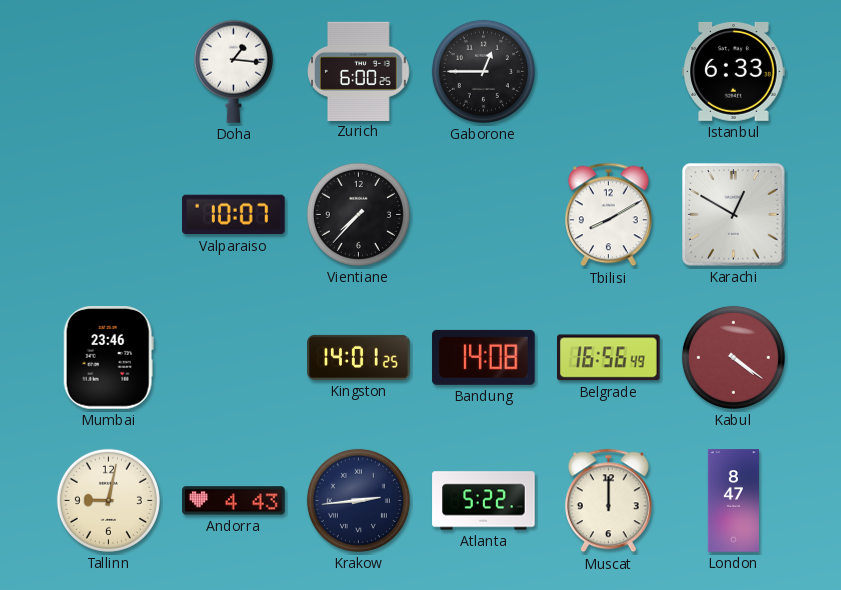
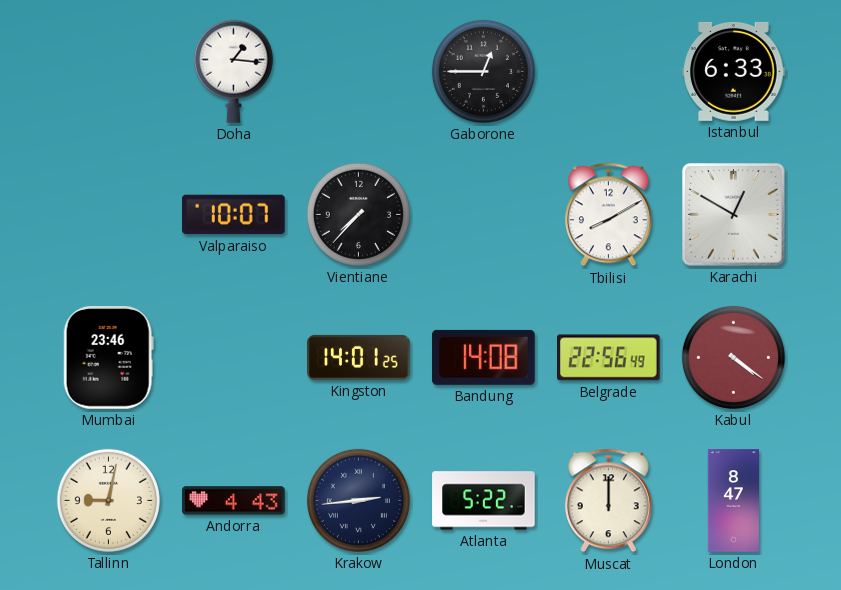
Zurich: 6:00 -> none
Belgrade: 16:56 -> 22:56
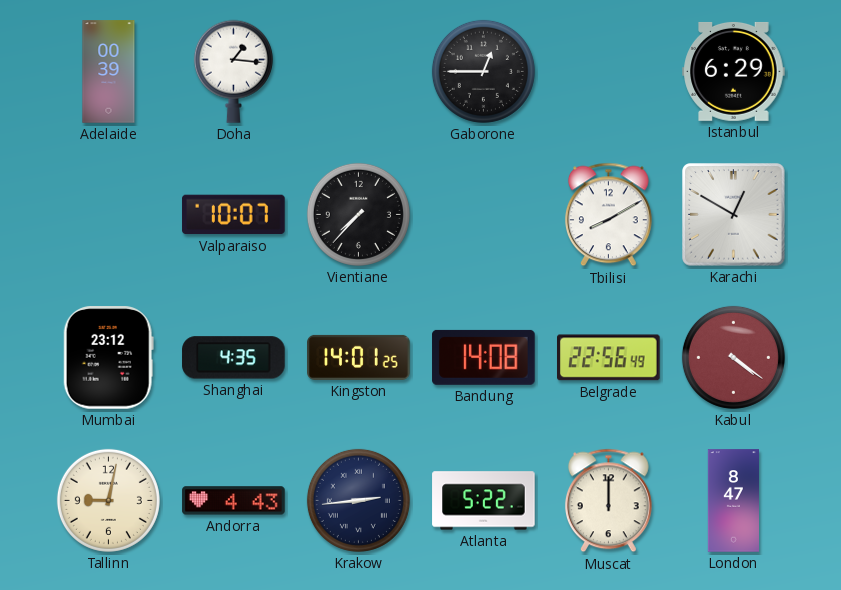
Adelaide: none -> 00:39
Istanbul: 6:33 -> 6:29
Mumbai: 23:46 -> 23:12
Shanghai: none -> 4:35
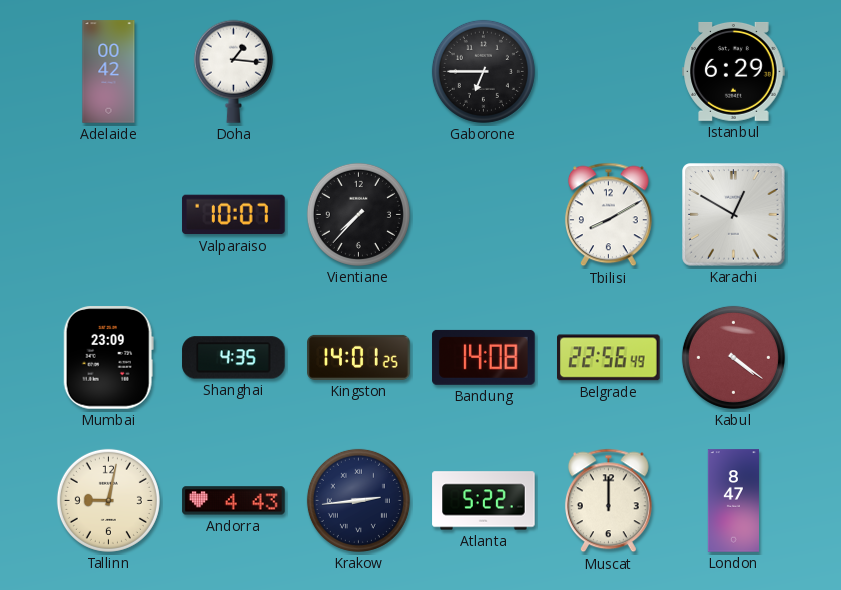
Adelaide: 00:39 -> 00:42
Gaborone: 12:45 -> 6:45
Mumbai: 23:12 -> 23:09
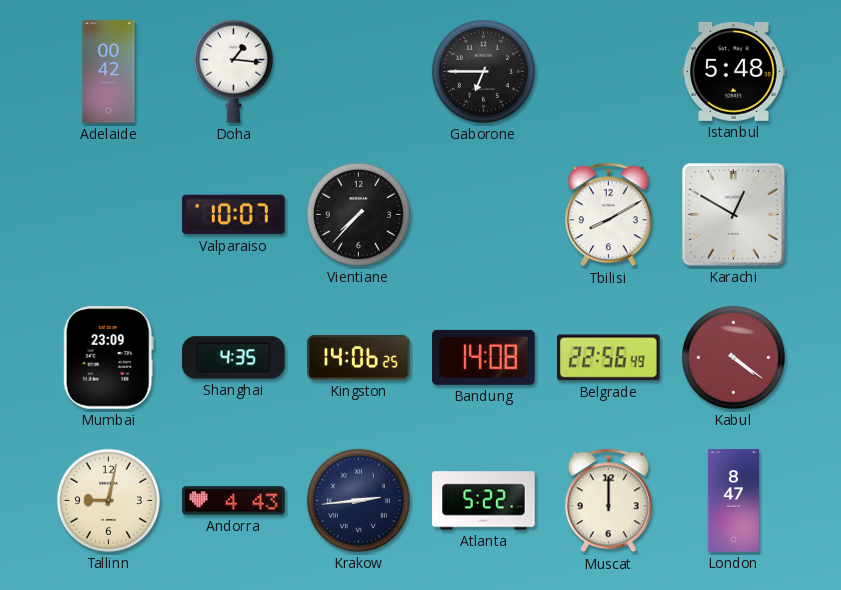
Istanbul: 6:29 -> 5:48
Kingston: 14:01 -> 14:06
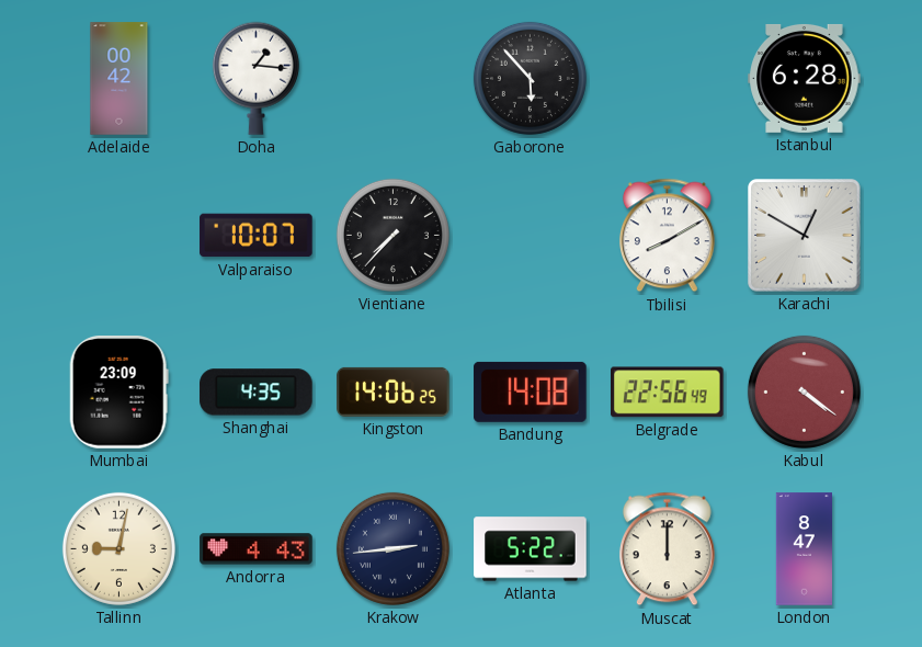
Gaborone: 6:45 -> 5:53
Istanbul: 5:48 -> 6:28
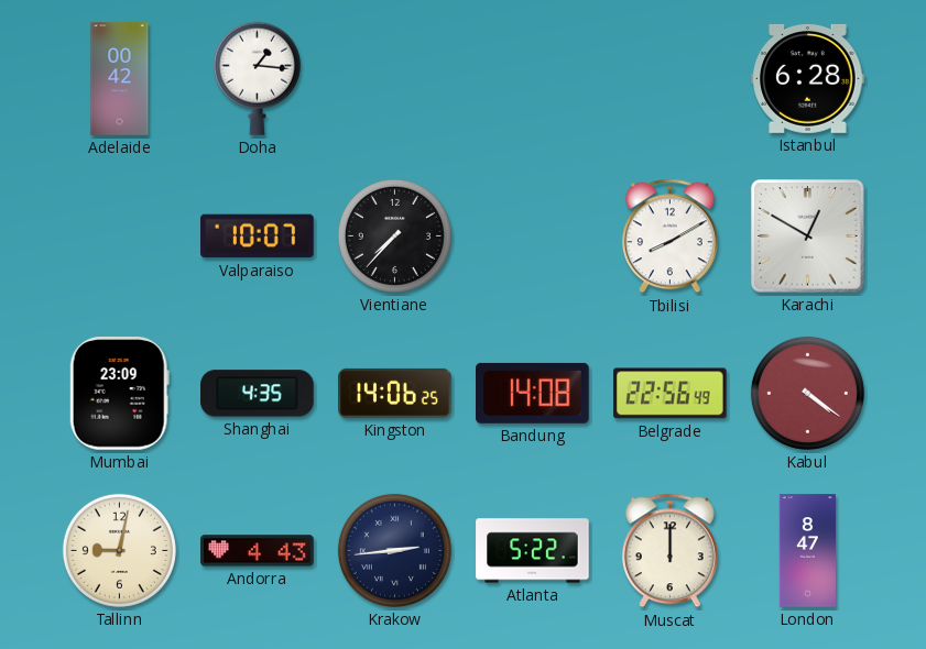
Gaborone: 5:53 -> none
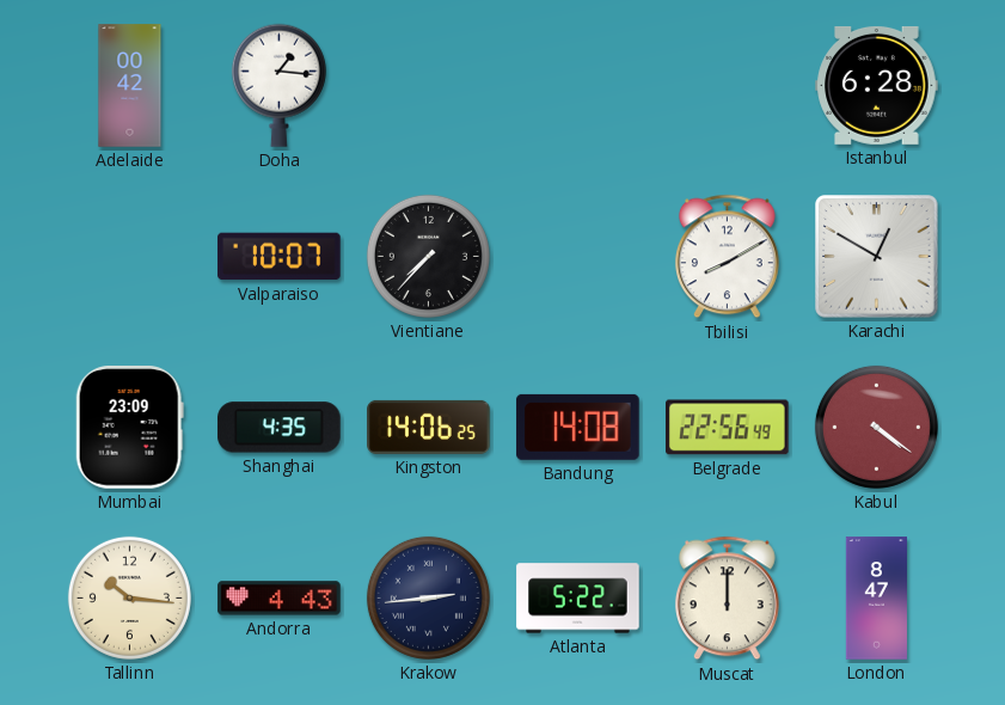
Tallinn: 9:02 -> 10:16
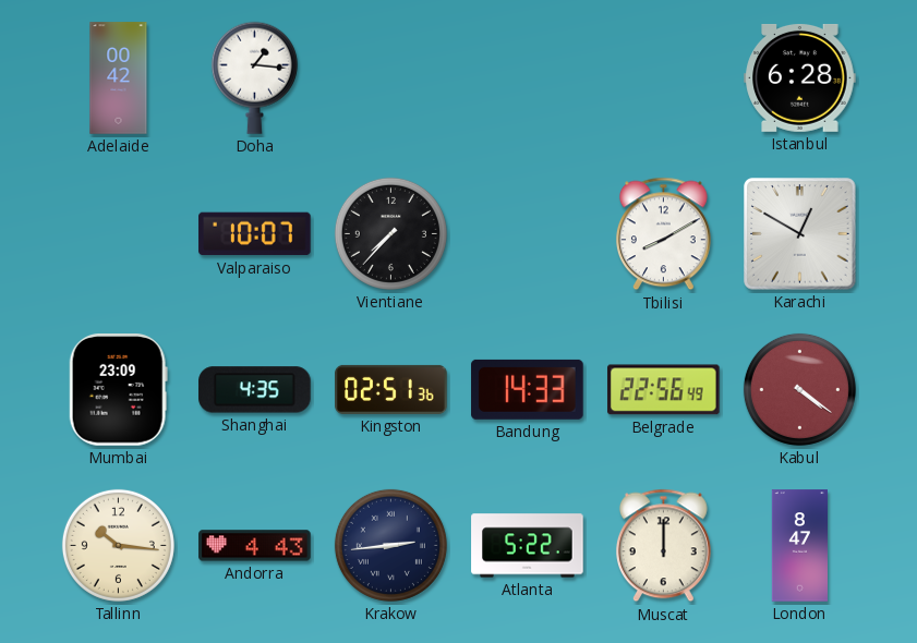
Kingston: 14:06 -> 02:51
Bandung: 14:08 -> 14:33
